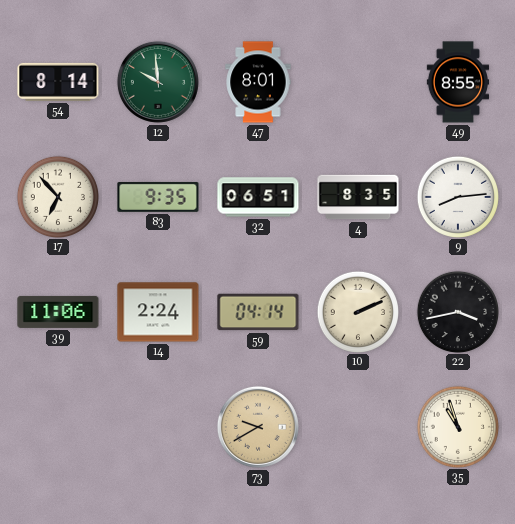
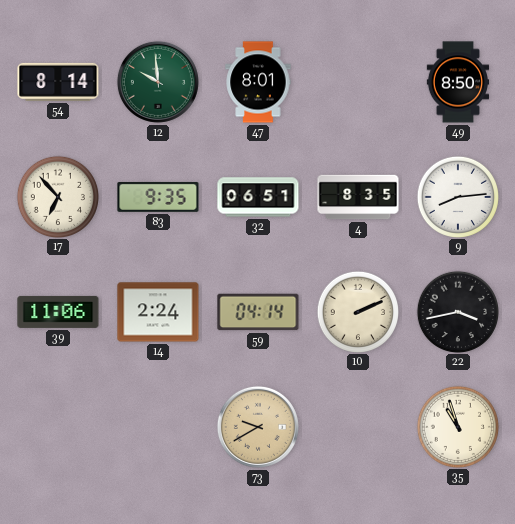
49: 8:55 -> 8:50
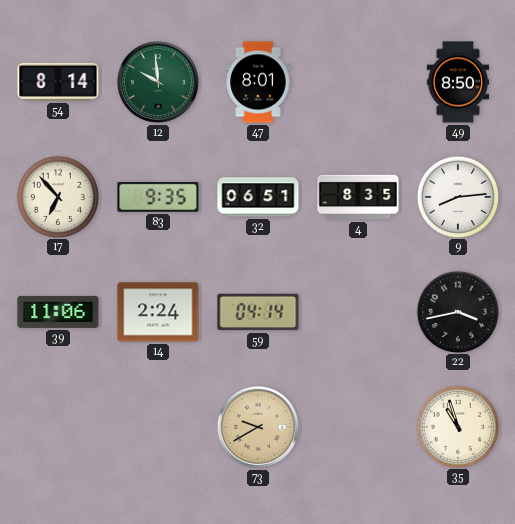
10: 2:11 -> none
